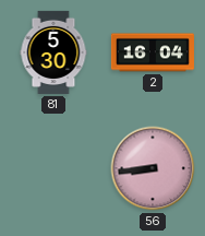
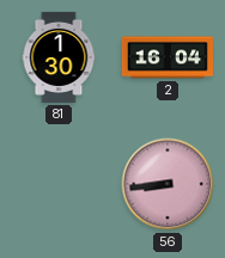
81: 5:30 -> 1:30
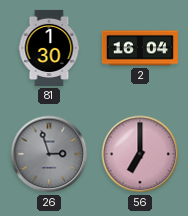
26: none -> 2:57
56: 8:44 -> 7:00
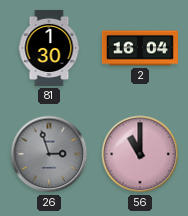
56: 7:00 -> 11:00
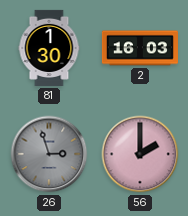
2: 16:04 -> 16:03
56: 11:00 -> 2:00
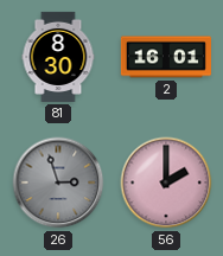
81: 1:30 -> 8:30
2: 16:03 -> 16:01
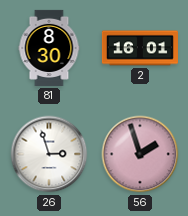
26 dial: grey -> white
56: 2:00 -> 1:57
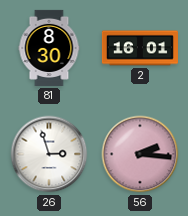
56: 1:57 -> 2:16
